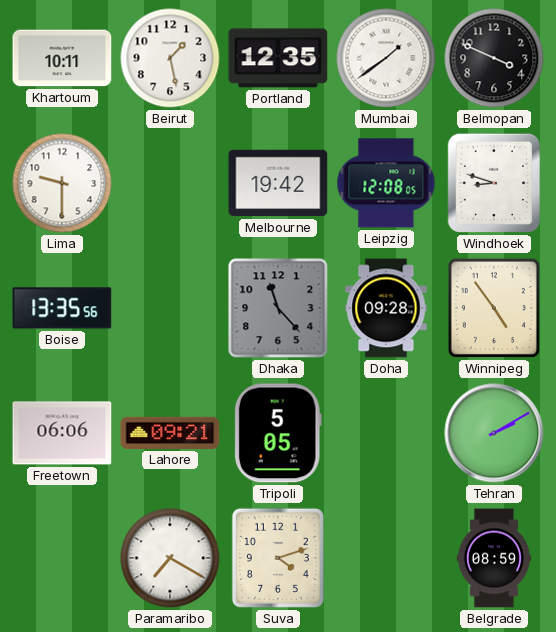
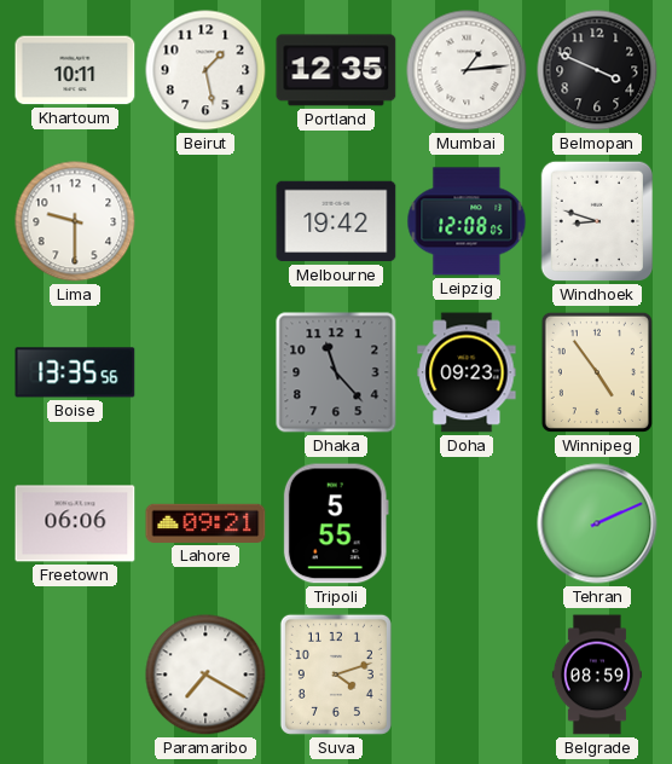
Mumbai: 1:39 -> 1:14
Doha: 09:28 -> 09:23
Tripoli: 5:05 -> 5:55
Tehran: 2:10 -> 2:11
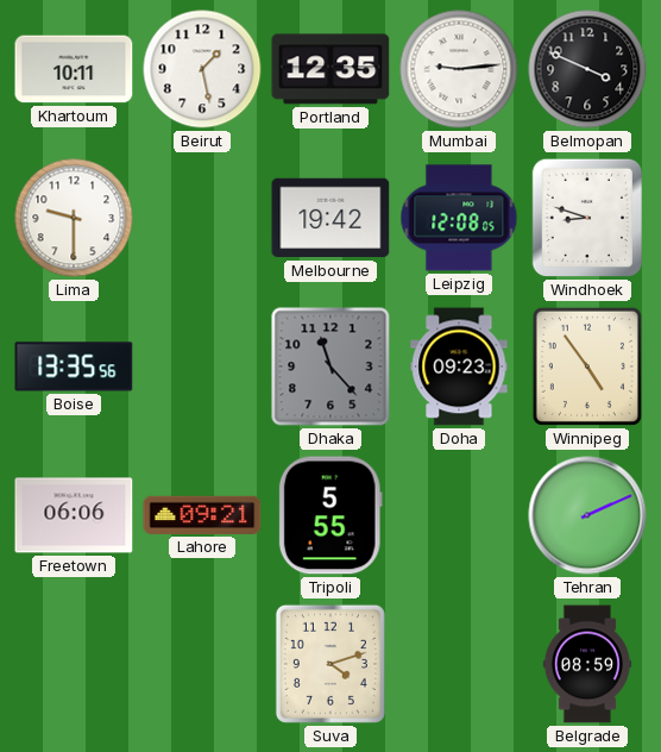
Mumbai: 1:14 -> 9:14
Paramaribo: 7:20 -> none
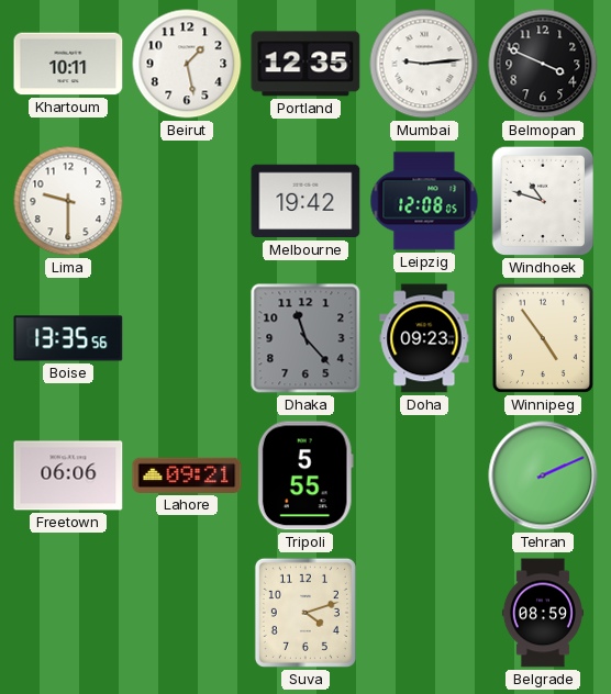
Windhoek: 8:48 -> 10:48
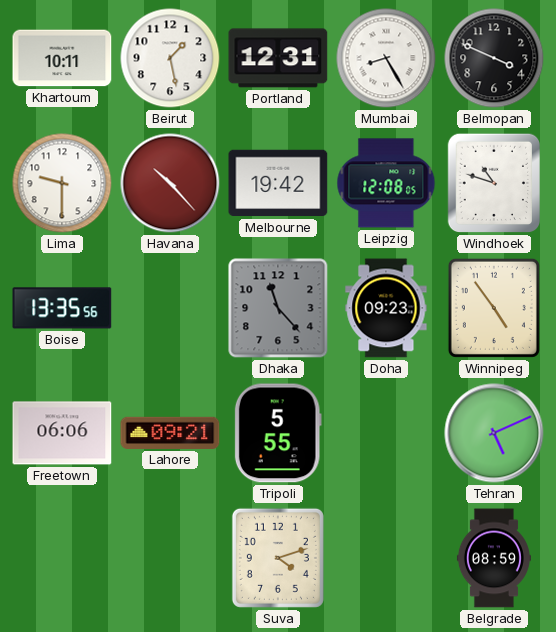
Portland: 12:35 -> 12:31
Mumbai: 9:14 -> 8:25
Havana: none -> 10:23
Tehran: 2:11 -> 5:11
